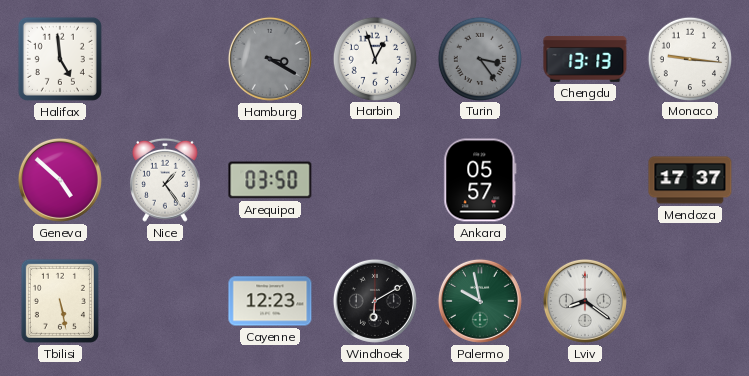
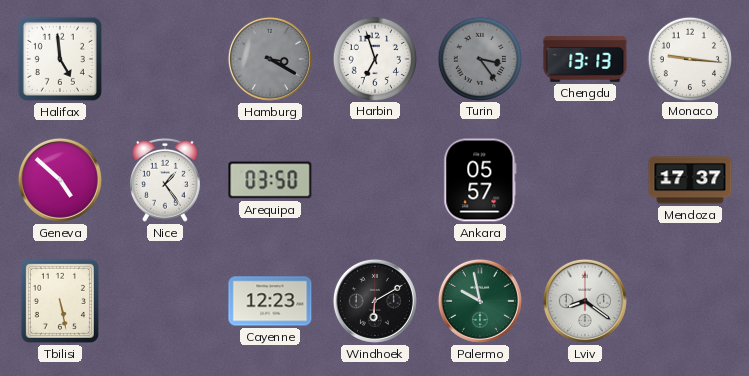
Harbin: 12:57 -> 6:57
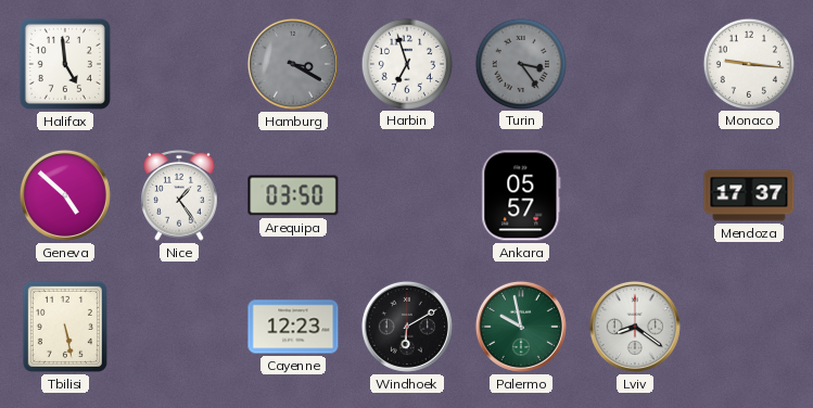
Chengdu: 13:13 -> none
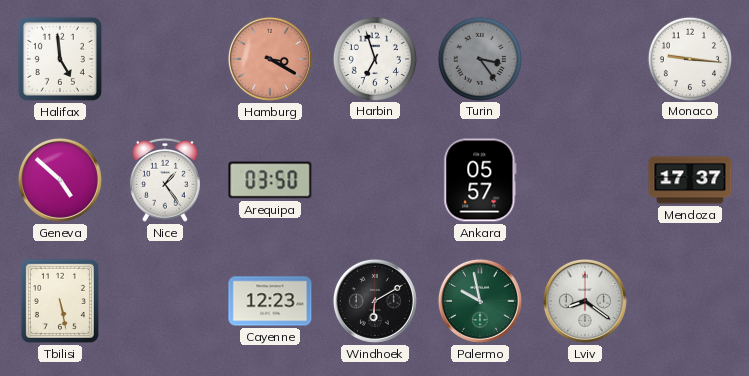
Hamburg dial: grey -> salmon
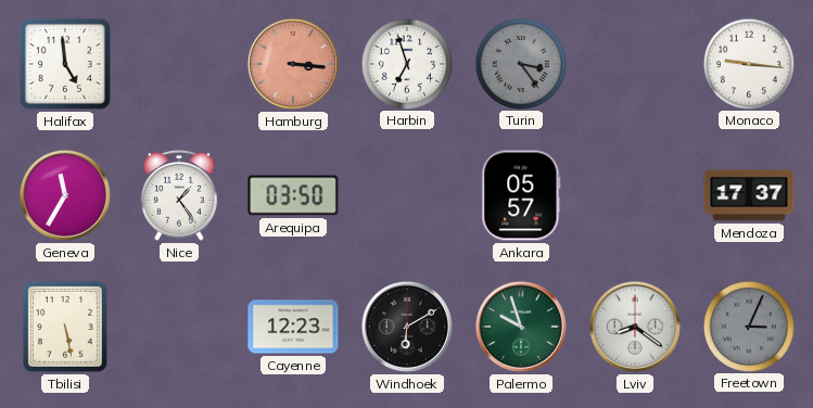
Hamburg: 3:20 -> 3:16
Geneva: 4:52 -> 11:35
Palermo: 9:58 -> 9:57
Freetown: none -> 3:04
